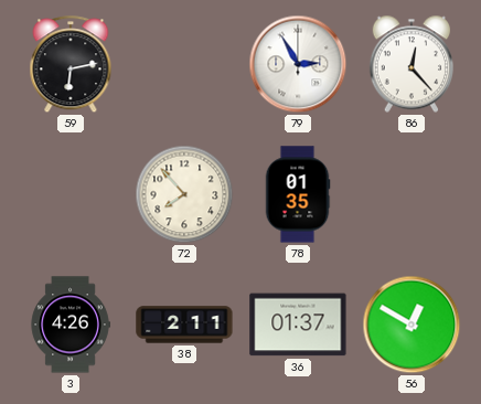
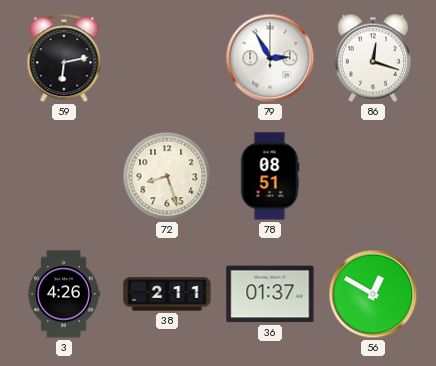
86: 12:23 -> 12:18
72: 7:53 -> 8:27
78: 01:35 -> 08:51
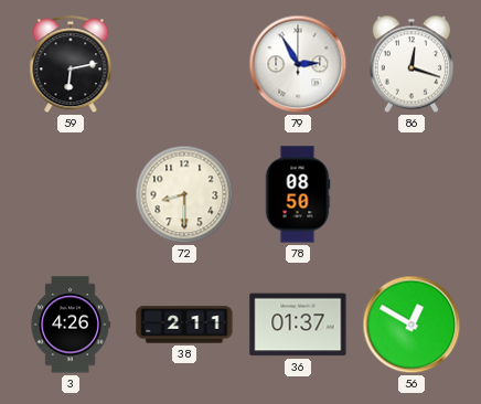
72: 8:27 -> 8:30
78: 08:51 -> 08:50
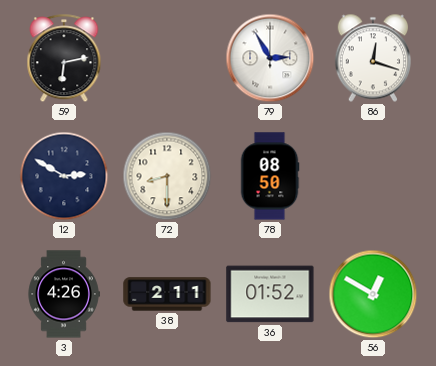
12: none -> 2:50
36: 01:37 -> 01:52
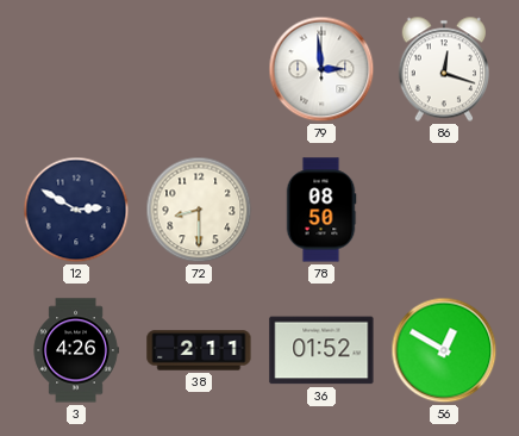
59: 6:13 -> none
79: 2:55 -> 2:59
